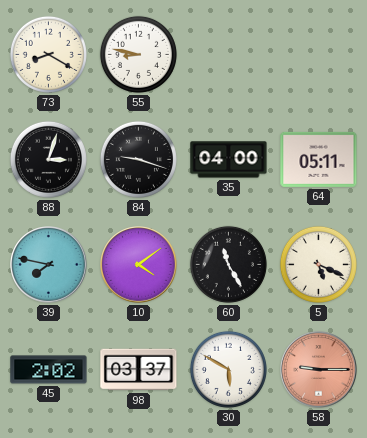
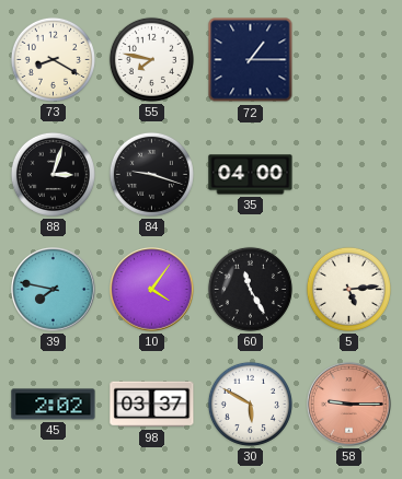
55: 8:47 -> 7:47
72: none -> 1:15
64: 05:11 -> none
10: 4:09 -> 4:06
5: 5:19 -> 5:14
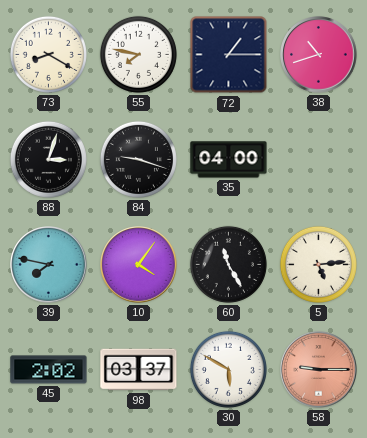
38: none -> 10:42
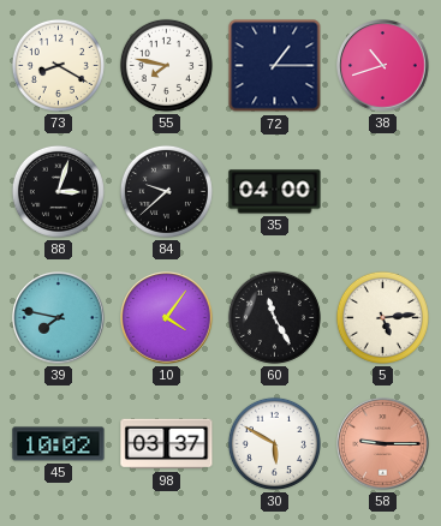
84: 9:18 -> 9:38
45: 2:02 -> 10:02
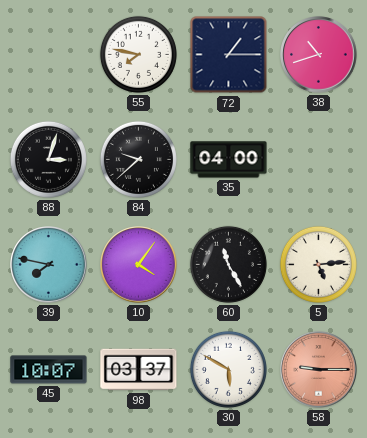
73: 8:20 -> none
45: 10:02 -> 10:07
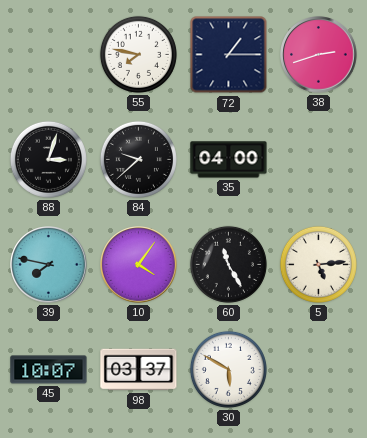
38: 10:42 -> 2:42
58: 9:15 -> none
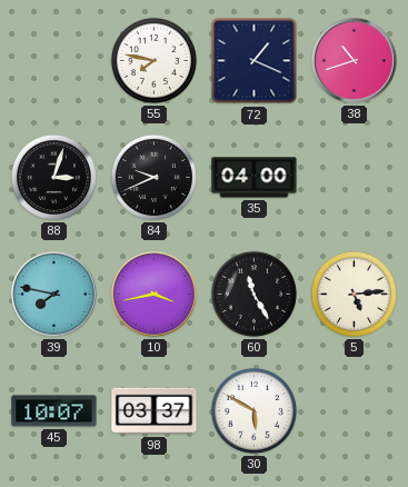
72: 1:15 -> 1:19
38: 2:42 -> 10:42
84: 9:38 -> 9:41
10: 4:06 -> 3:43
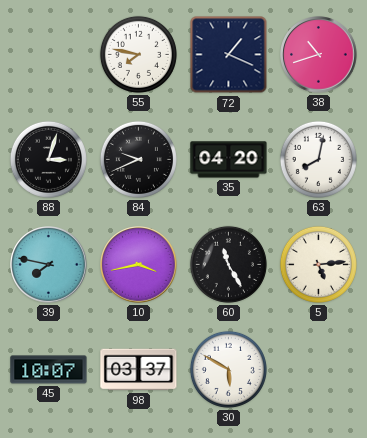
35: 04:00 -> 04:20
63: none -> 8:02
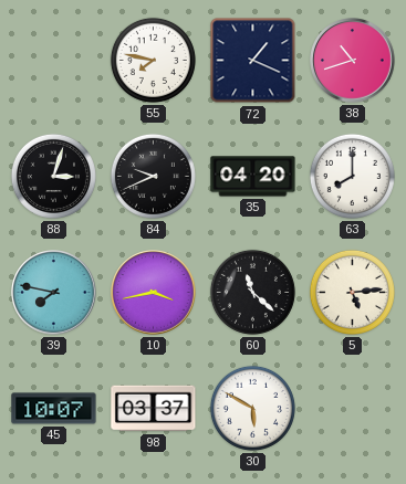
63: 8:02 -> 8:00
60: 11:25 -> 11:22
